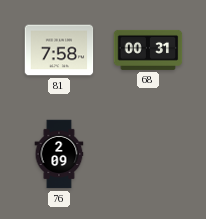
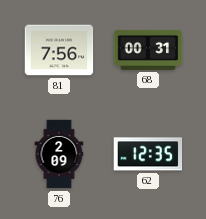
81: 7:58 -> 7:56
62: none -> 12:35
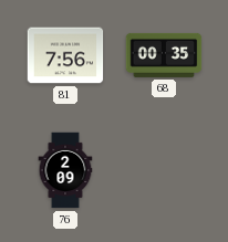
68: 00:31 -> 00:35
62: 12:35 -> none
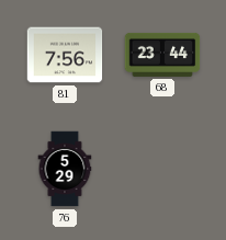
68: 00:35 -> 23:44
76: 2:09 -> 5:29
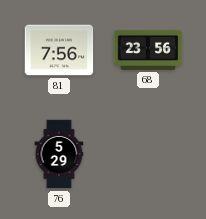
68: 23:44 -> 23:56
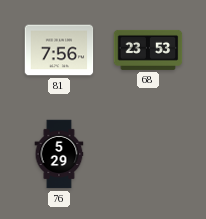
68: 23:56 -> 23:53
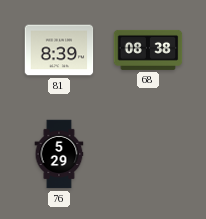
81: 7:56 -> 8:39
68: 23:53 -> 08:38
